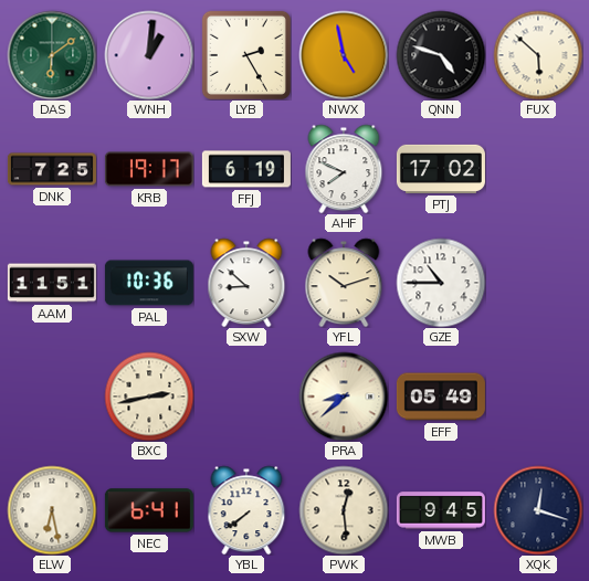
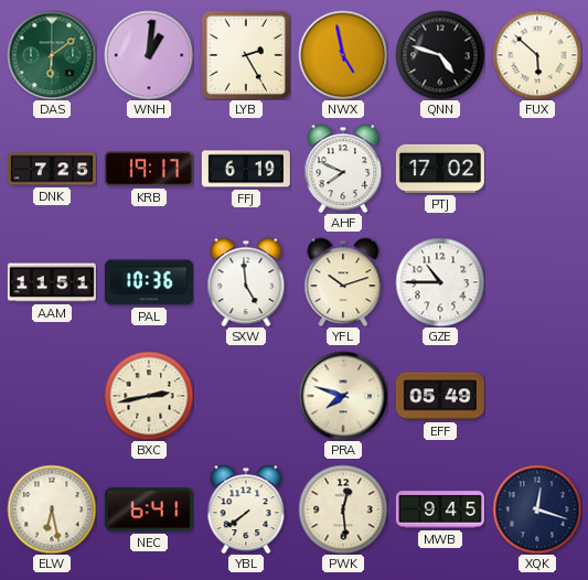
SXW: 8:52 -> 4:59
PRA: 8:38 -> 7:48
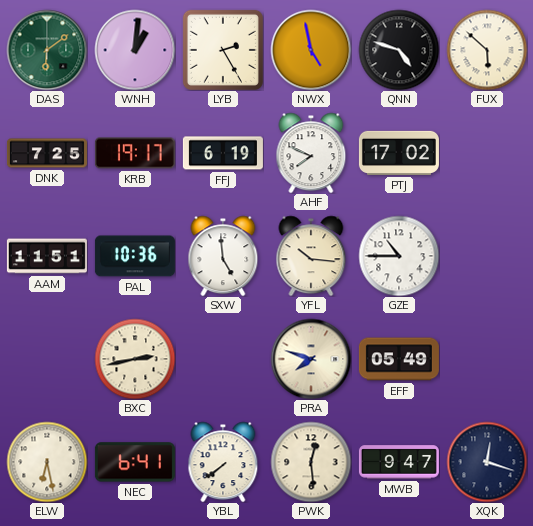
YFL: 10:12 -> 10:16
MWB: 9:45 -> 9:47
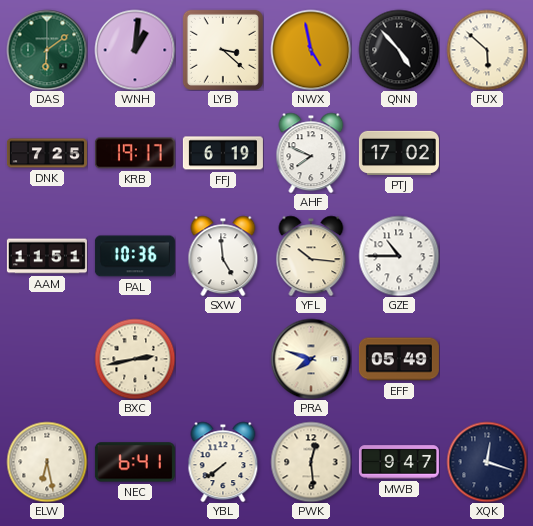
LYB: 2:25 -> 3:22
QNN: 4:48 -> 4:53
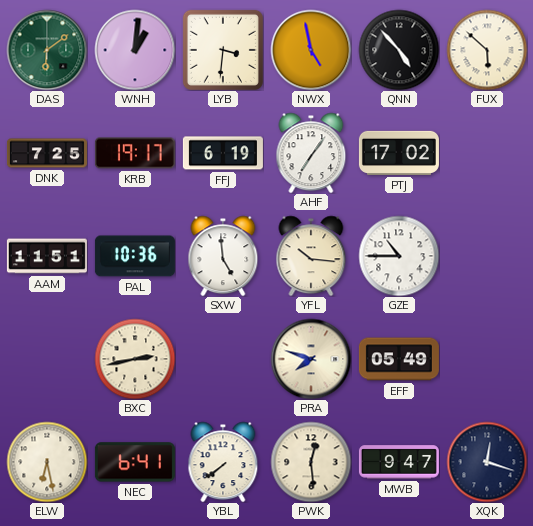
LYB: 3:22 -> 3:31
AHF: 7:49 -> 7:06
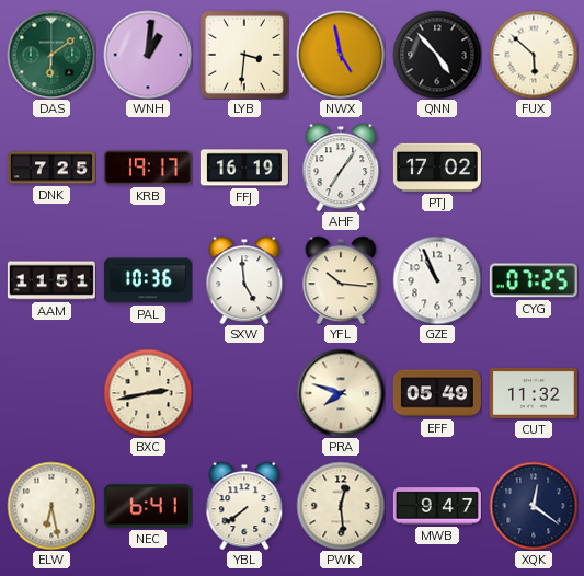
FFJ: 6:19 -> 16:19
GZE: 10:45 -> 10:56
CYG: none -> 07:25
CUT: none -> 11:32
XQK: 12:18 -> 12:21
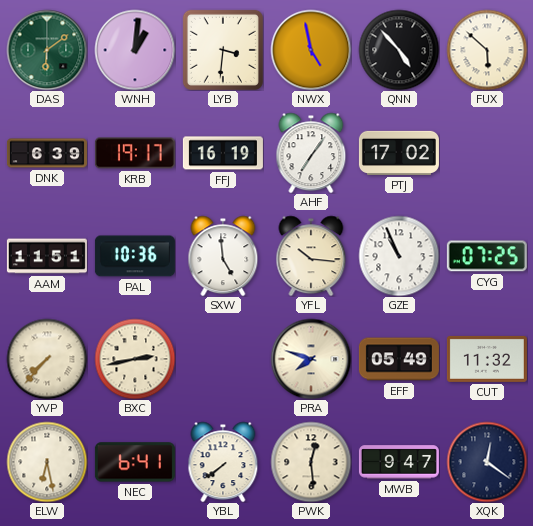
DNK: 7:25 -> 6:39
YVP: none -> 7:37
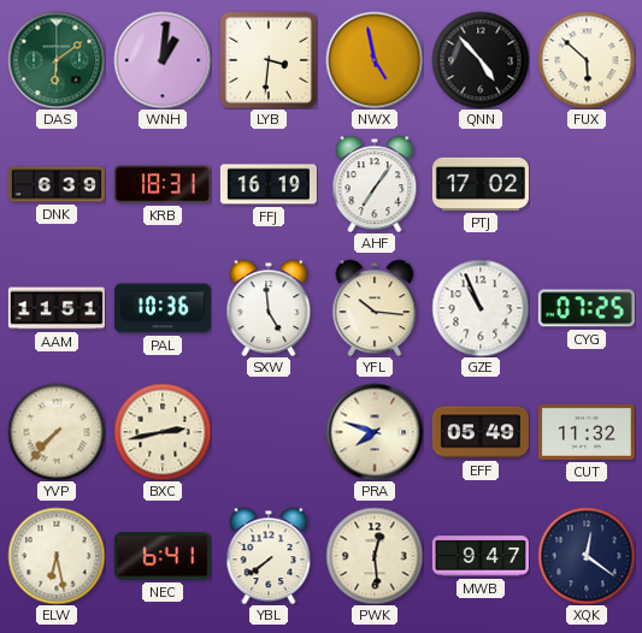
KRB: 19:17 -> 18:31
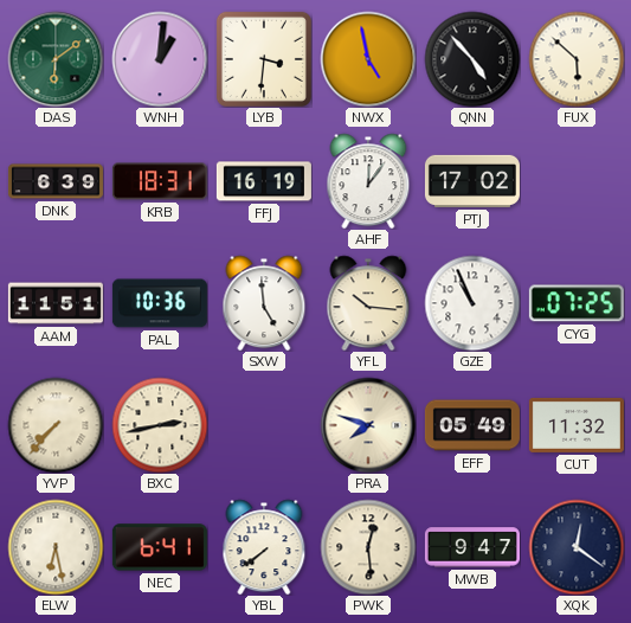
AHF: 7:06 -> 12:06
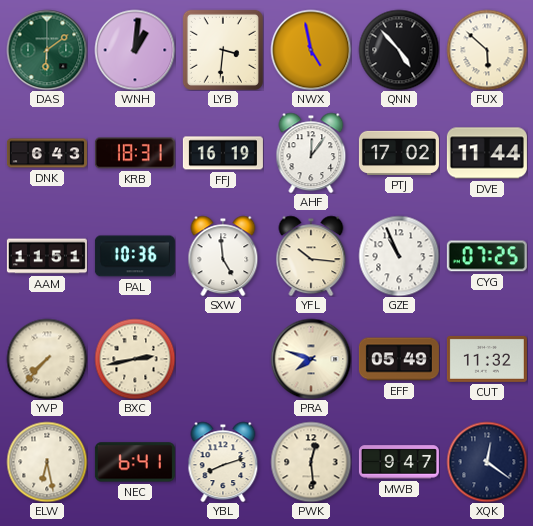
DNK: 6:39 -> 6:43
DVE: none -> 11:44
YBL: 7:39 -> 8:12
